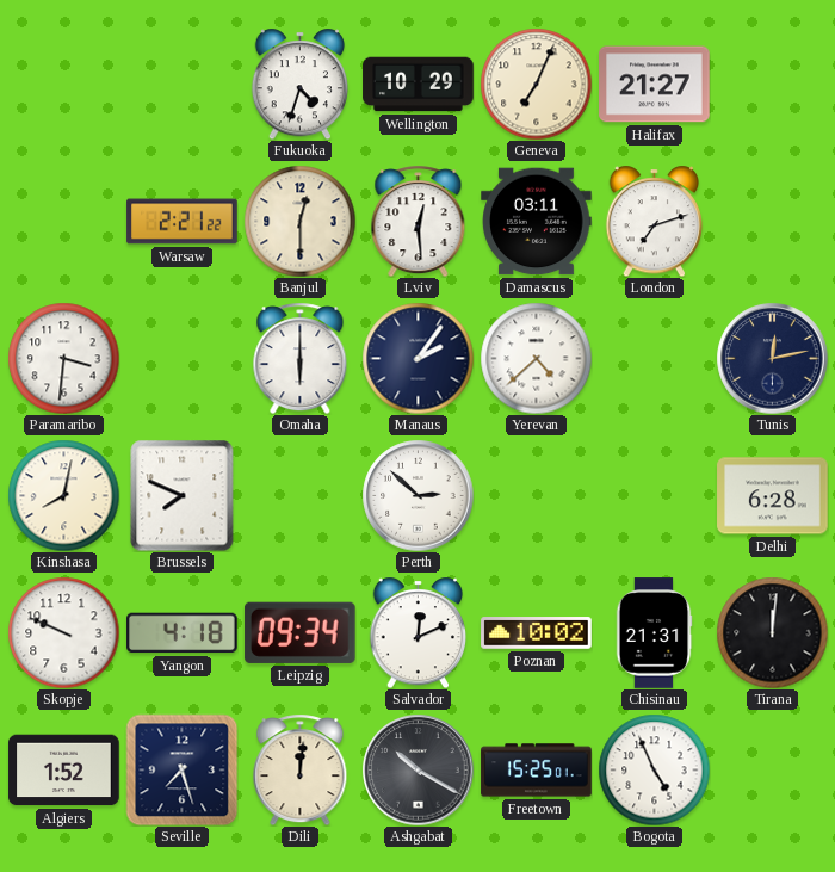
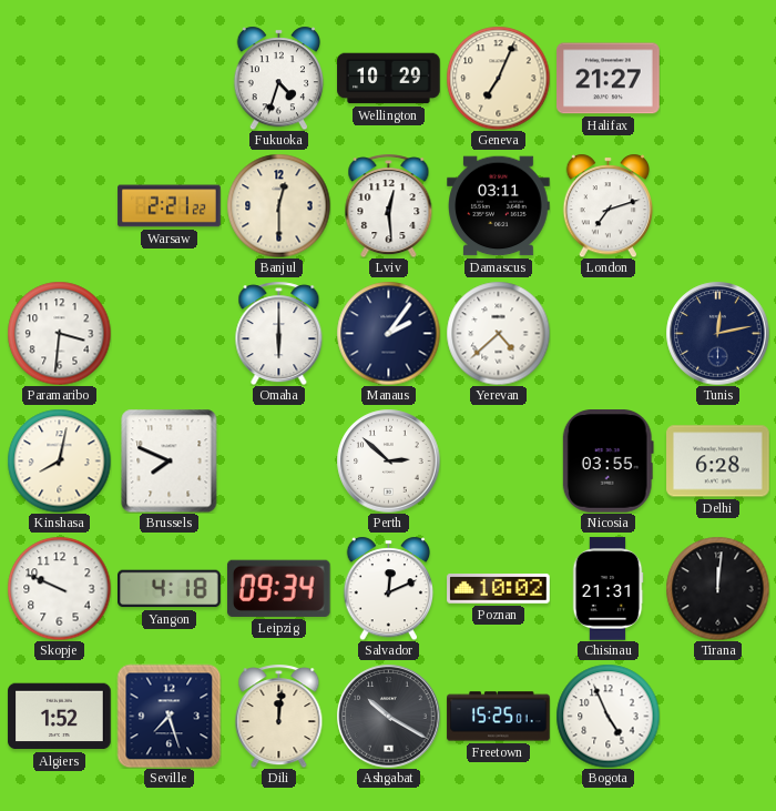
Nicosia: none -> 03:55
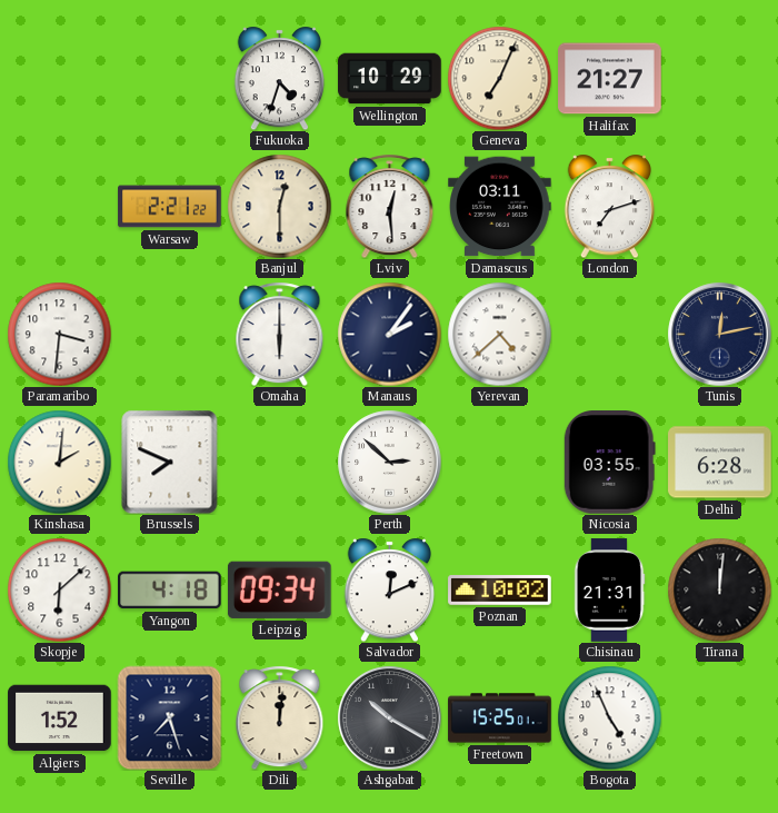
Kinshasa: 8:02 -> 2:01
Skopje: 9:49 -> 6:08
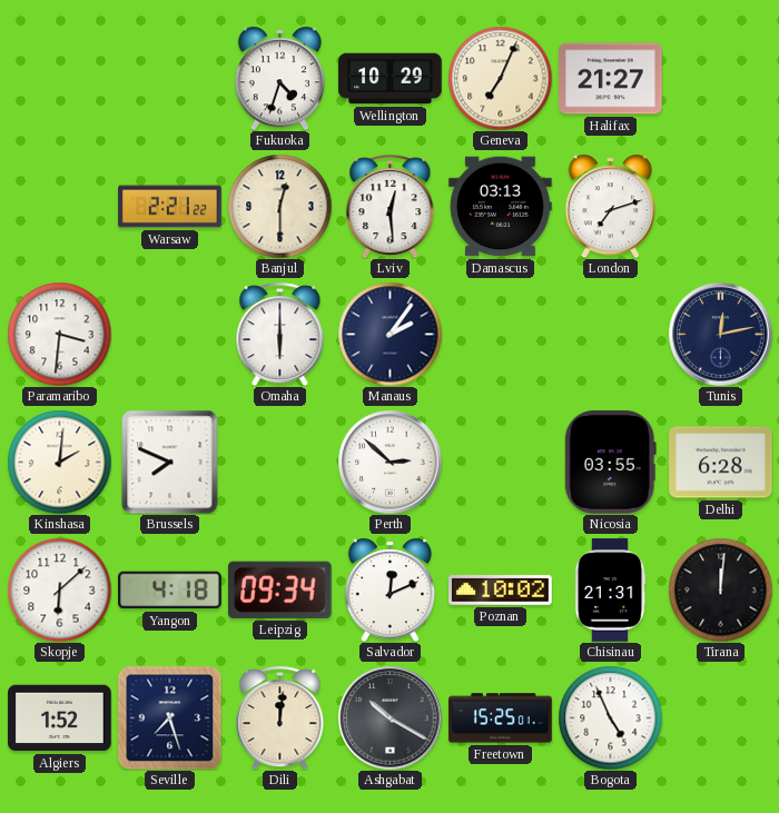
Damascus: 03:11 -> 03:13
Yerevan: 4:38 -> none
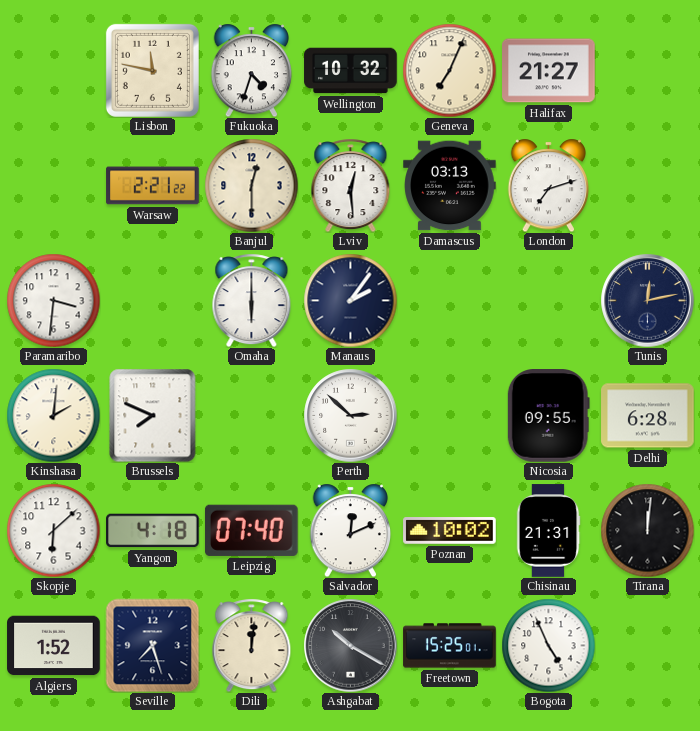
Lisbon: none -> 11:47
Wellington: 10:29 -> 10:32
Nicosia: 03:55 -> 09:55
Leipzig: 09:34 -> 07:40
